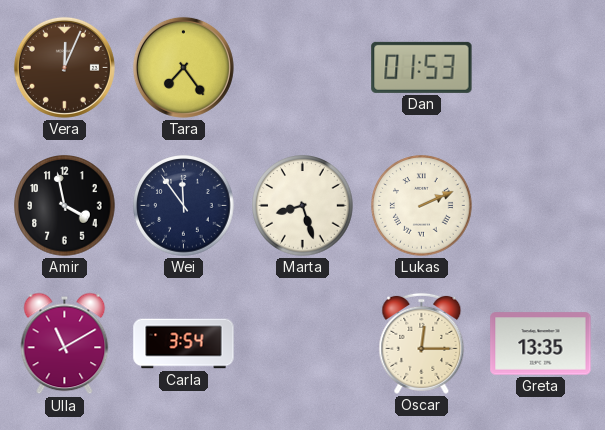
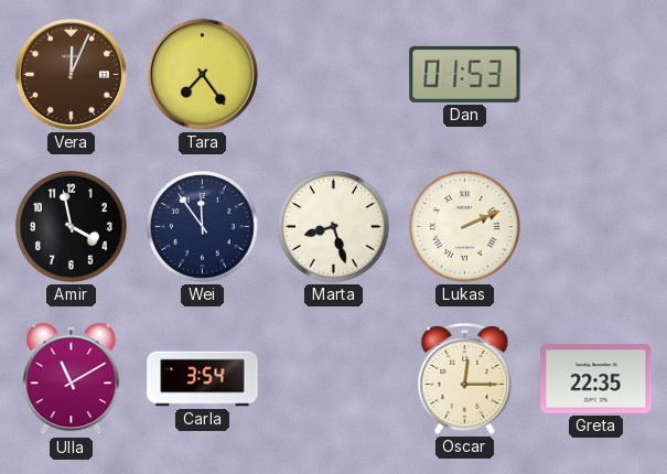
Greta: 13:35 -> 22:35
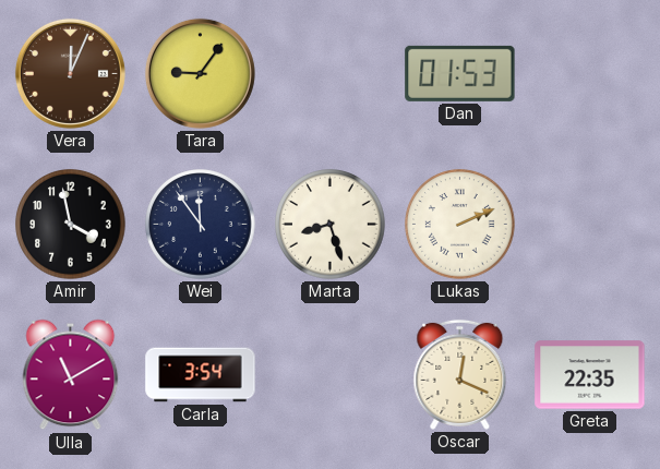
Tara: 7:24 -> 9:06
Oscar: 12:15 -> 12:19
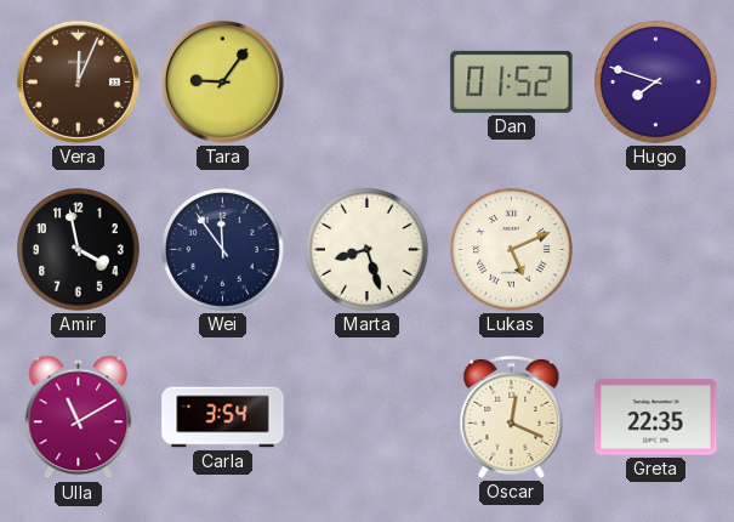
Dan: 01:53 -> 01:52
Hugo: none -> 7:48
Lukas: 2:11 -> 5:11
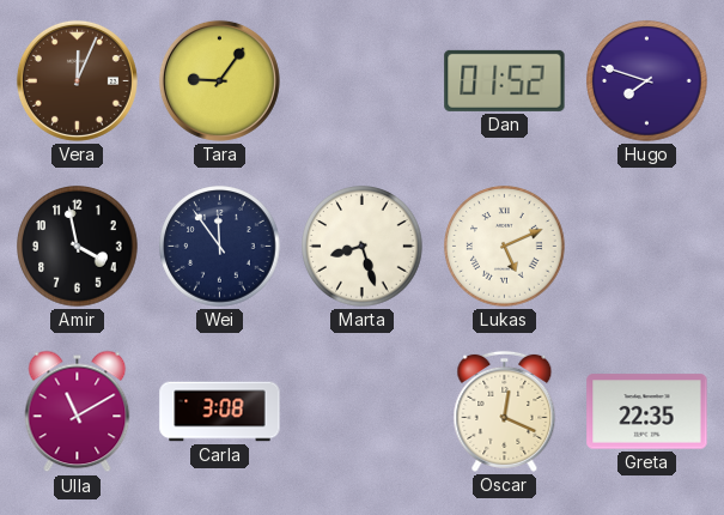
Carla: 3:54 -> 3:08
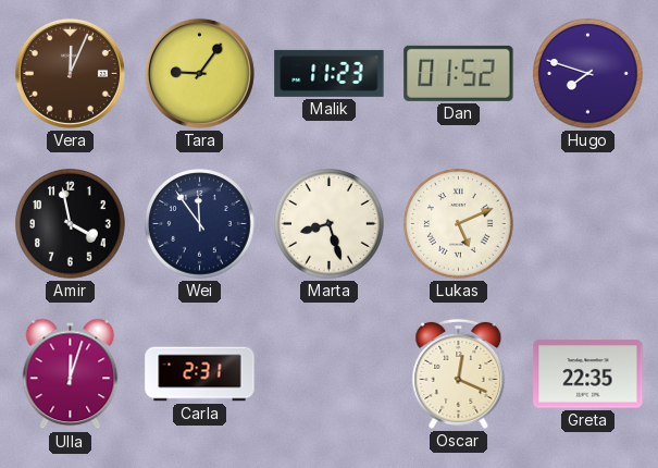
Malik: none -> 11:23
Ulla: 11:10 -> 12:03
Carla: 3:08 -> 2:31
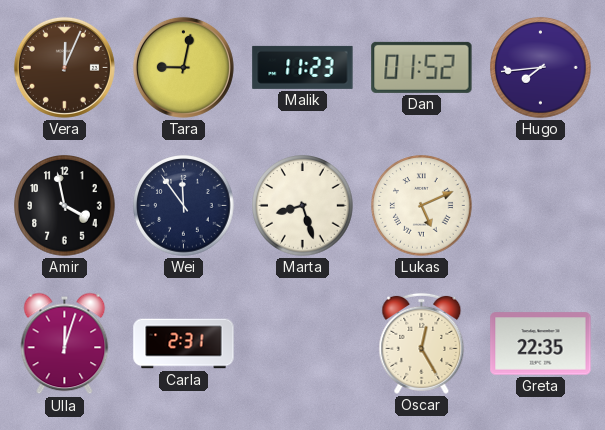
Tara: 9:06 -> 9:02
Hugo: 7:48 -> 7:44
Oscar: 12:19 -> 12:25
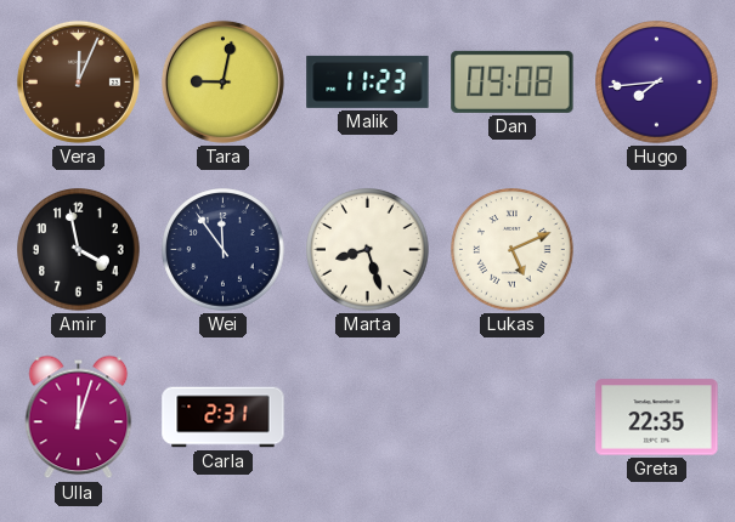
Dan: 01:52 -> 09:08
Oscar: 12:25 -> none
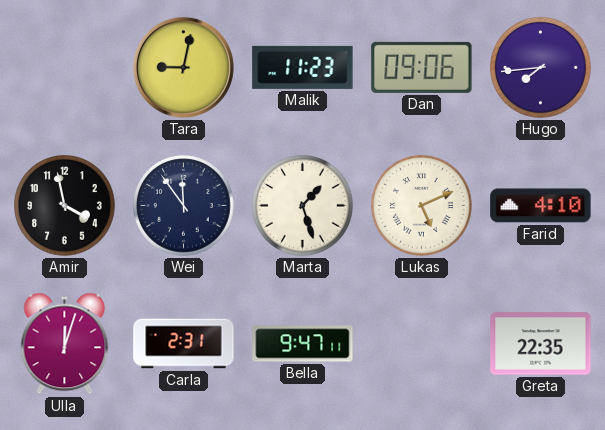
Vera: 12:04 -> none
Dan: 09:08 -> 09:06
Marta: 8:27 -> 1:27
Farid: none -> 4:10
Bella: none -> 9:47
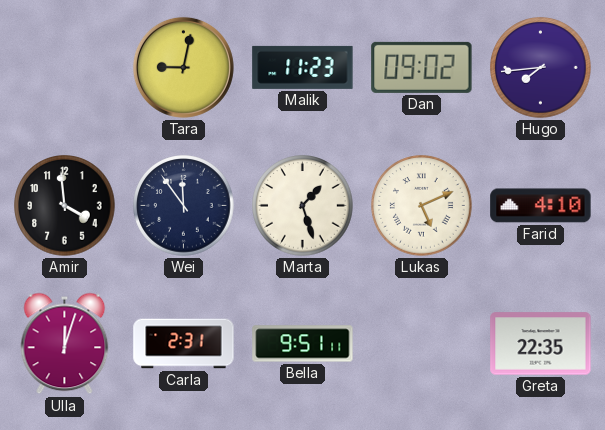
Dan: 09:06 -> 09:02
Amir: 3:58 -> 3:59
Bella: 9:47 -> 9:51
